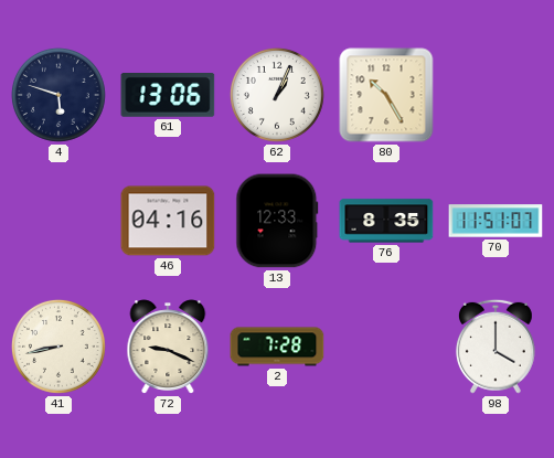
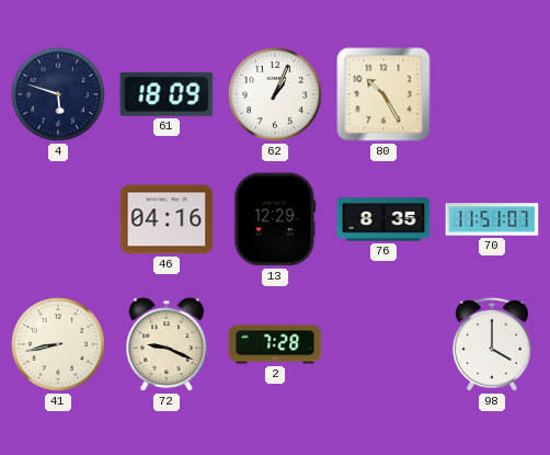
61: 13:06 -> 18:09
13: 12:33 -> 12:29
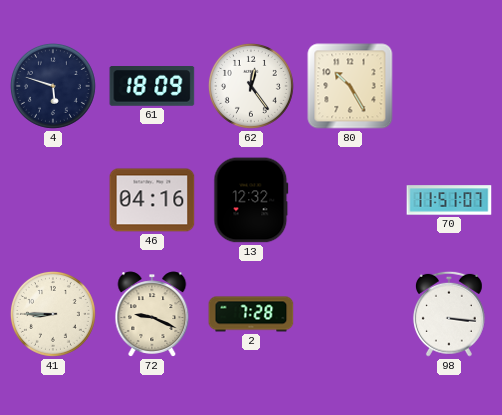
62: 1:04 -> 12:24
13: 12:29 -> 12:32
76: 8:35 -> none
41: 8:43 -> 8:45
98: 4:00 -> 3:16
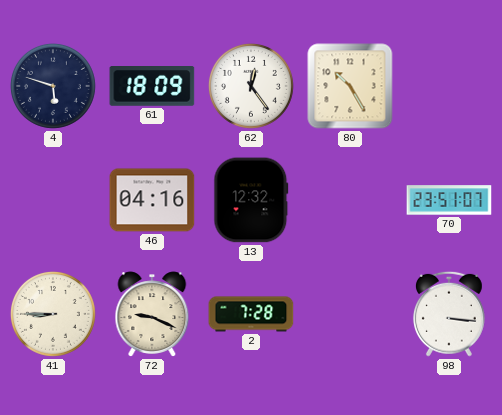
70: 11:51 -> 23:51
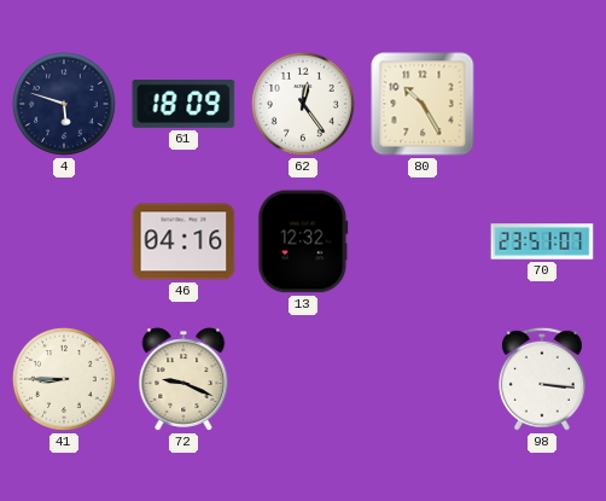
2: 7:28 -> none
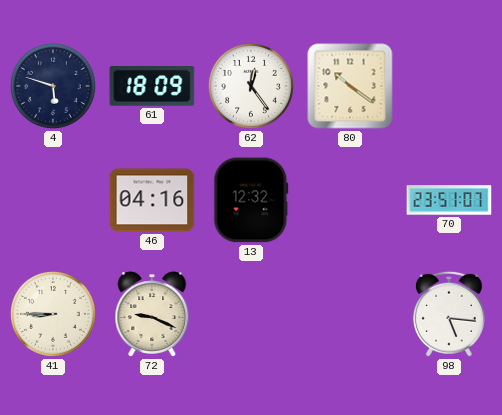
80: 10:25 -> 10:21
98: 3:16 -> 5:16
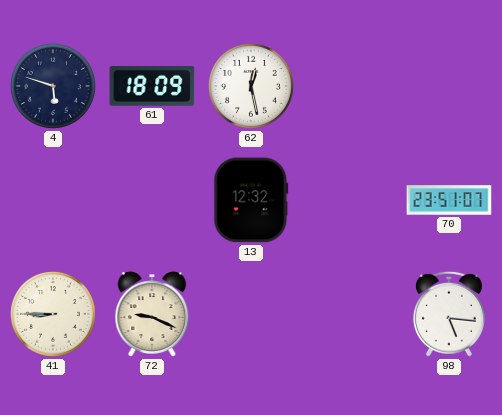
62: 12:24 -> 12:28
80: 10:21 -> none
46: 04:16 -> none
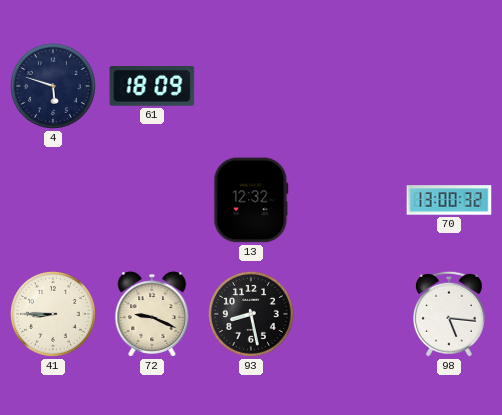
62: 12:28 -> none
70: 23:51 -> 13:00
93: none -> 8:28
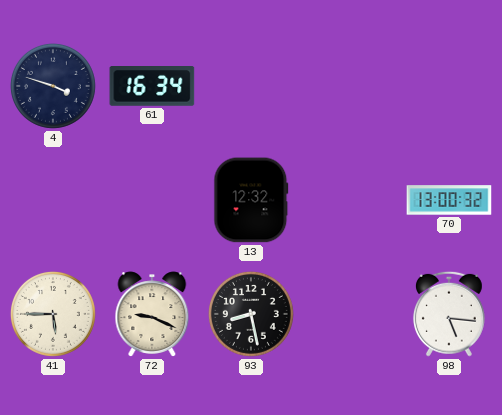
4: 5:48 -> 3:48
61: 18:09 -> 16:34
41: 8:45 -> 5:45
